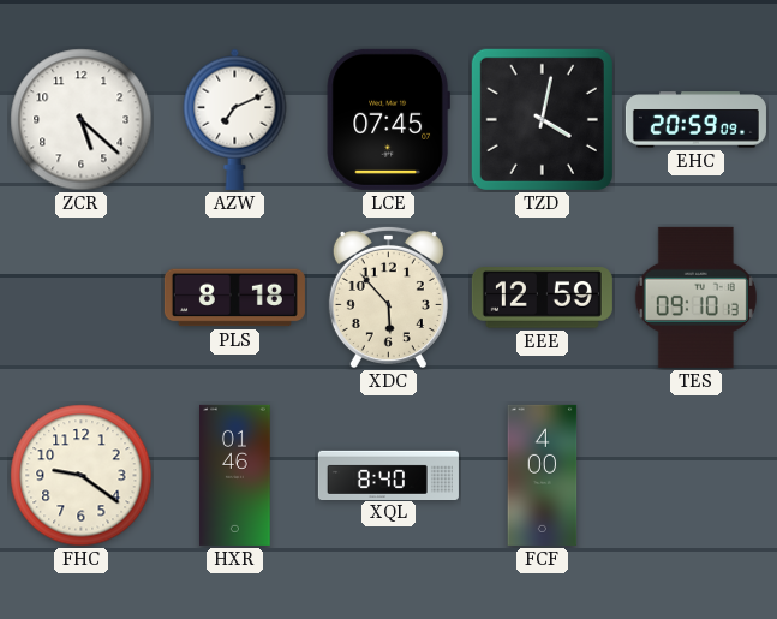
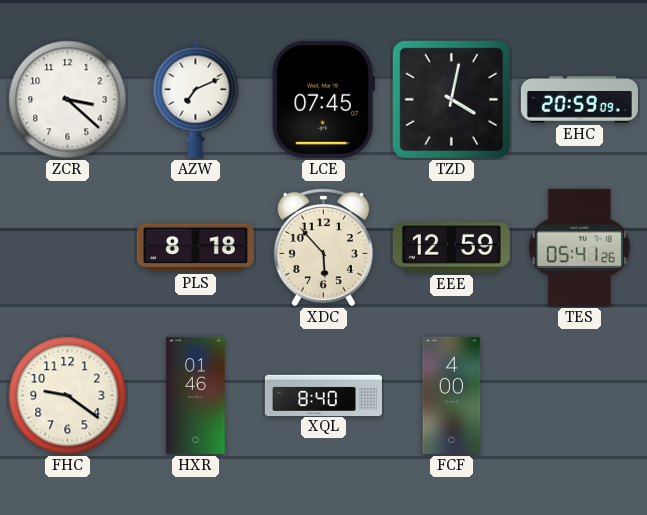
ZCR: 5:22 -> 3:22
TES: 09:10 -> 05:41
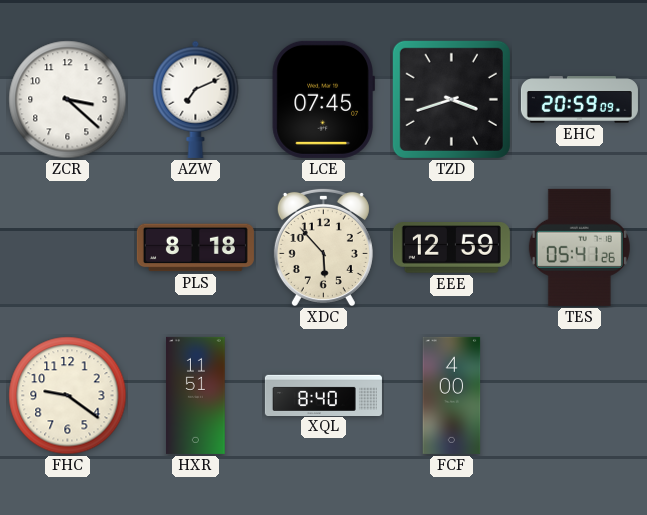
TZD: 4:02 -> 3:42
HXR: 01:46 -> 11:51
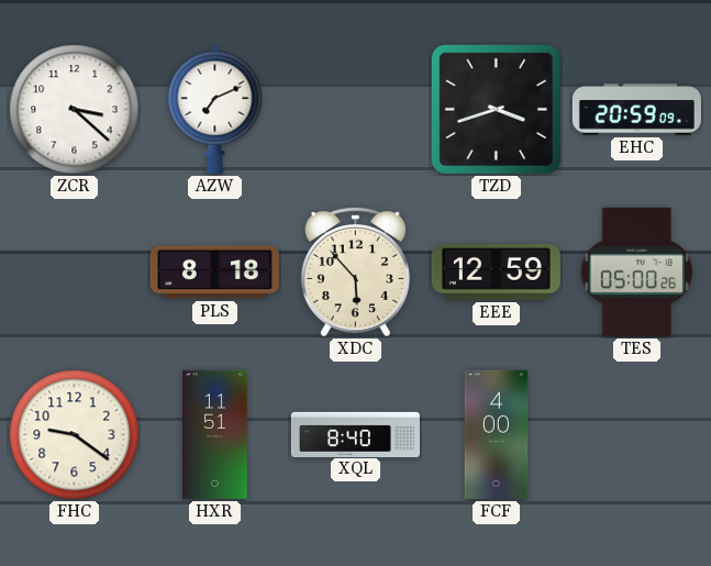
LCE: 07:45 -> none
TES: 05:41 -> 05:00
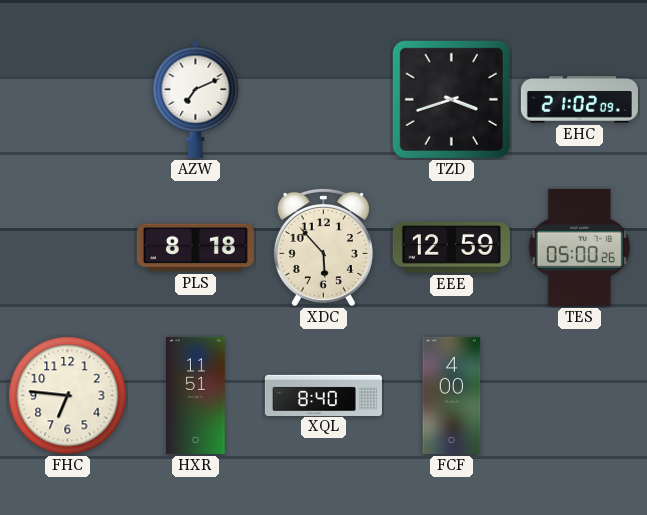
ZCR: 3:22 -> none
EHC: 20:59 -> 21:02
FHC: 9:21 -> 6:46
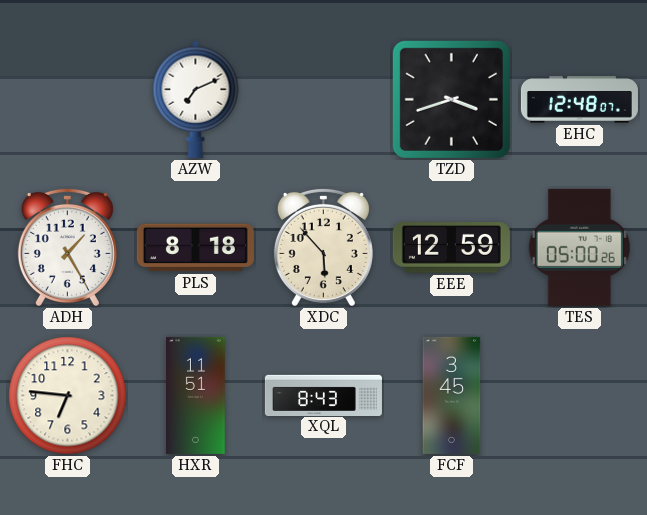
EHC: 21:02 -> 12:48
ADH: none -> 1:25
XQL: 8:40 -> 8:43
FCF: 4:00 -> 3:45
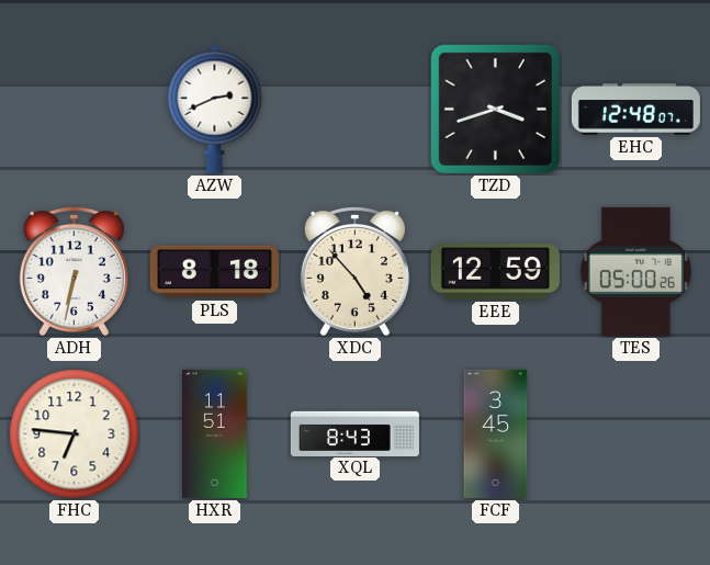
AZW: 7:11 -> 2:41
ADH: 1:25 -> 6:32
XDC: 5:53 -> 4:53
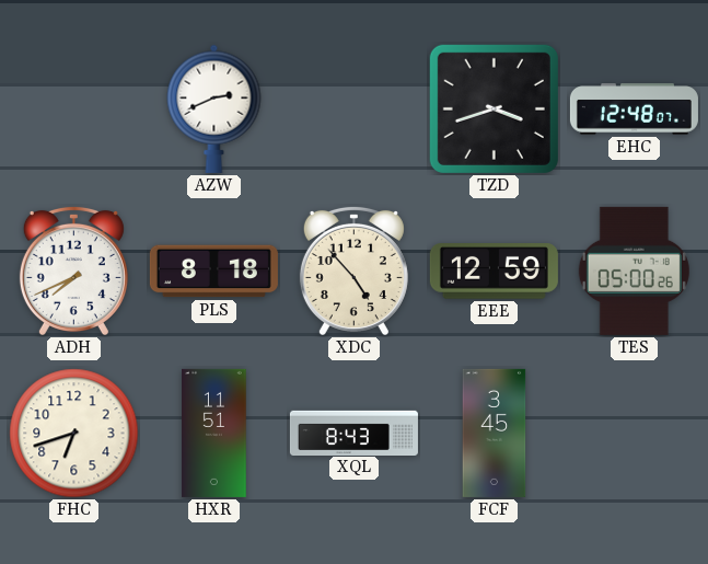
ADH: 6:32 -> 7:41
FHC: 6:46 -> 6:42
